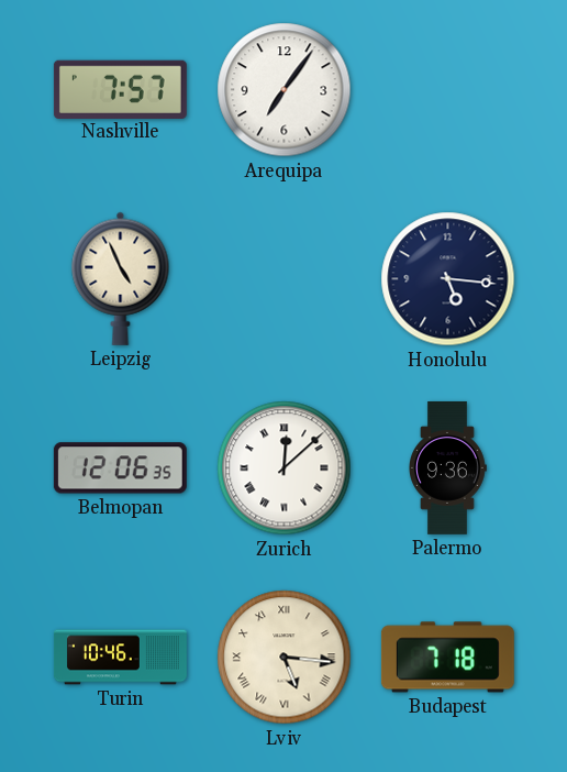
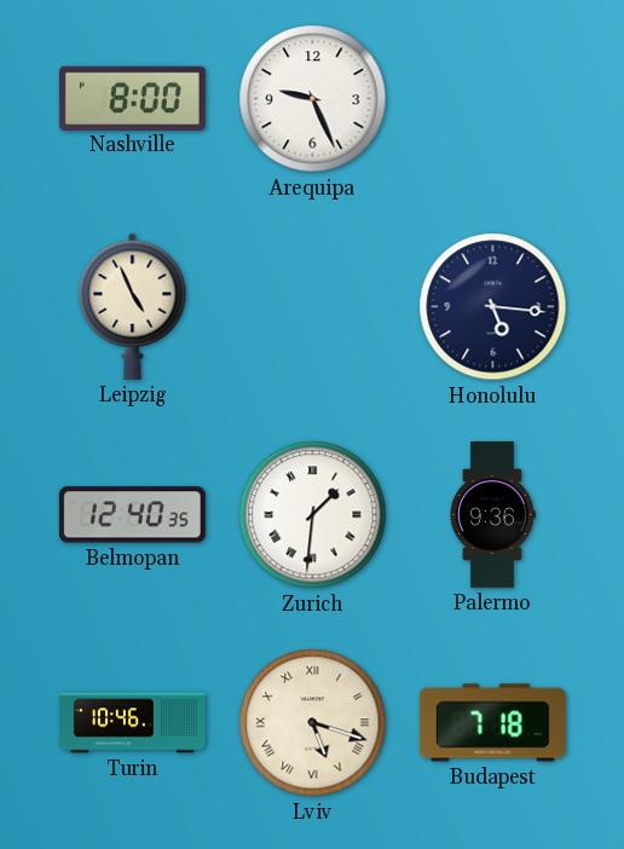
Nashville: 7:57 -> 8:00
Arequipa: 7:06 -> 9:26
Belmopan: 12:06 -> 12:40
Zurich: 12:08 -> 1:31
Lviv: 5:16 -> 5:18
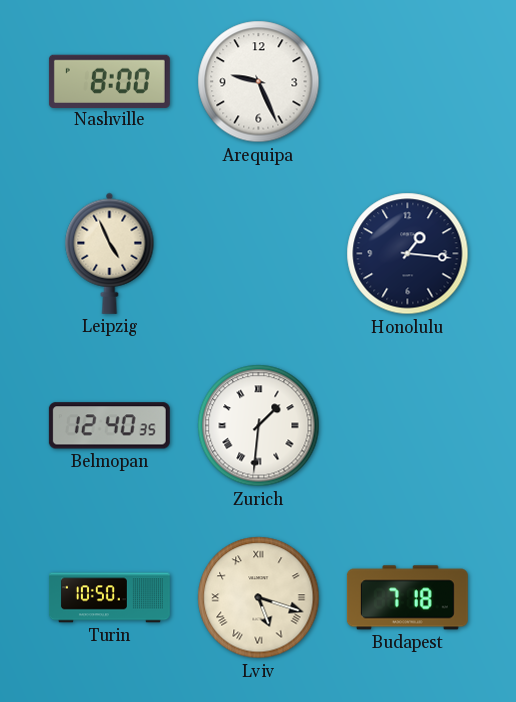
Honolulu: 5:16 -> 1:16
Palermo: 9:36 -> none
Turin: 10:46 -> 10:50
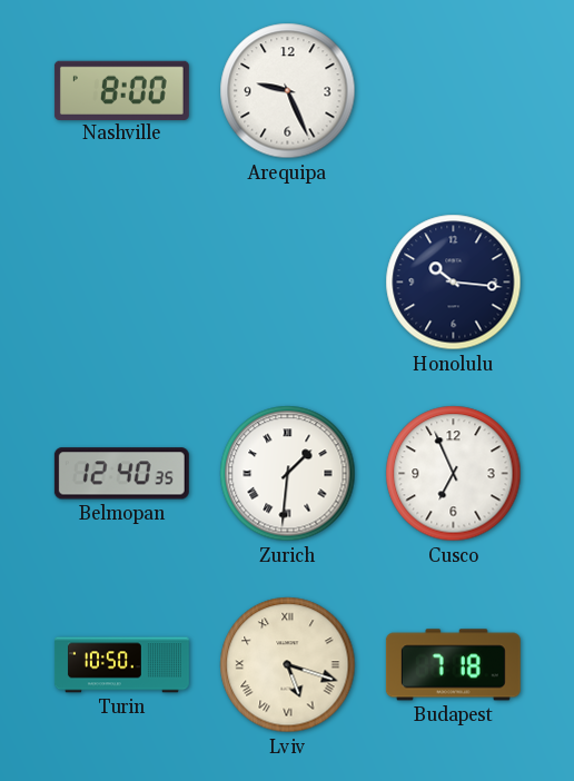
Leipzig: 4:56 -> none
Honolulu: 1:16 -> 10:16
Cusco: none -> 6:56
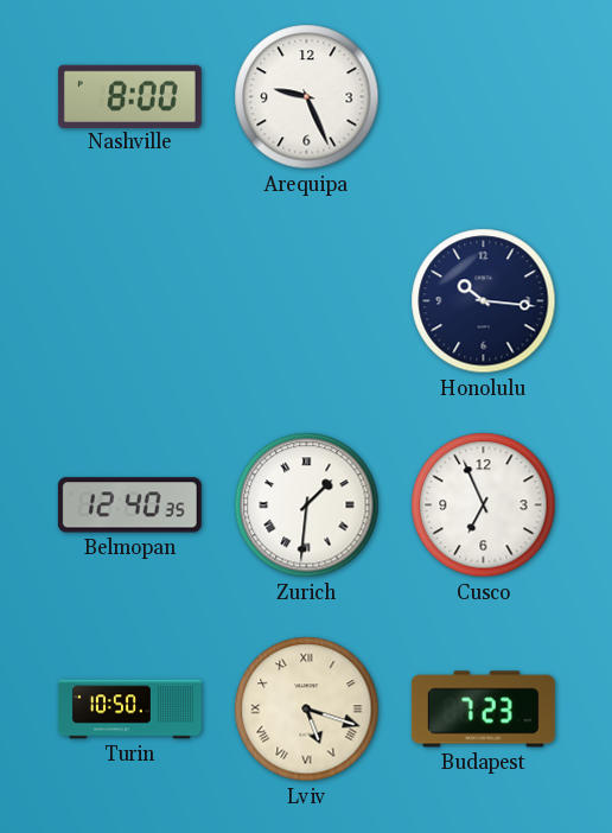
Budapest: 7:18 -> 7:23
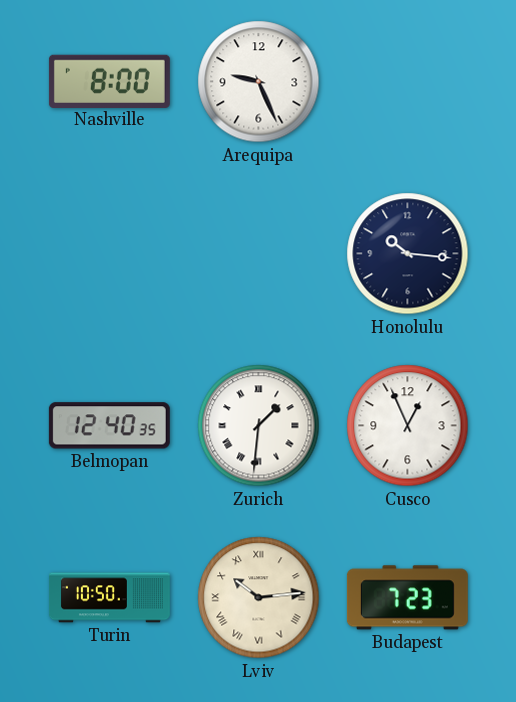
Cusco: 6:56 -> 12:56
Lviv: 5:18 -> 10:14
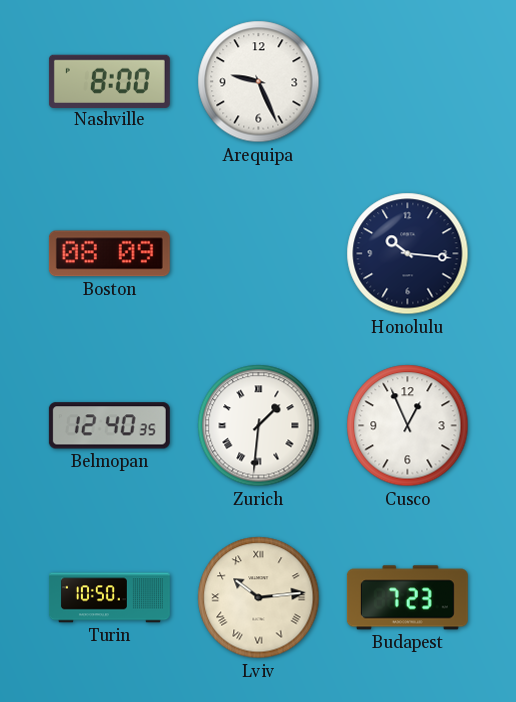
Boston: none -> 08:09
